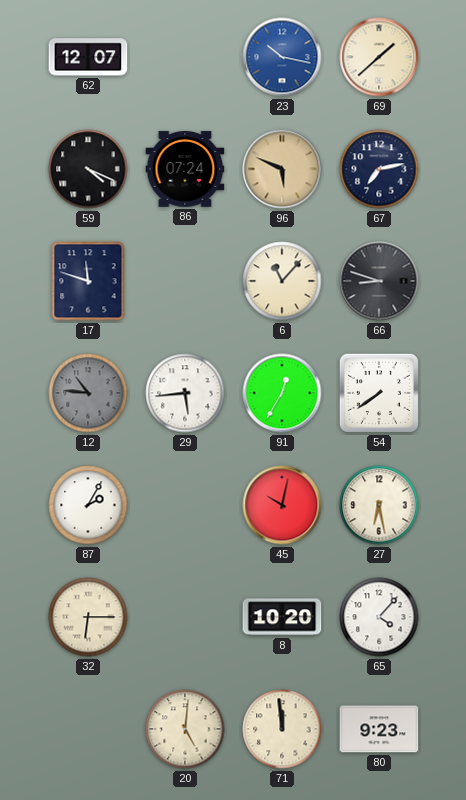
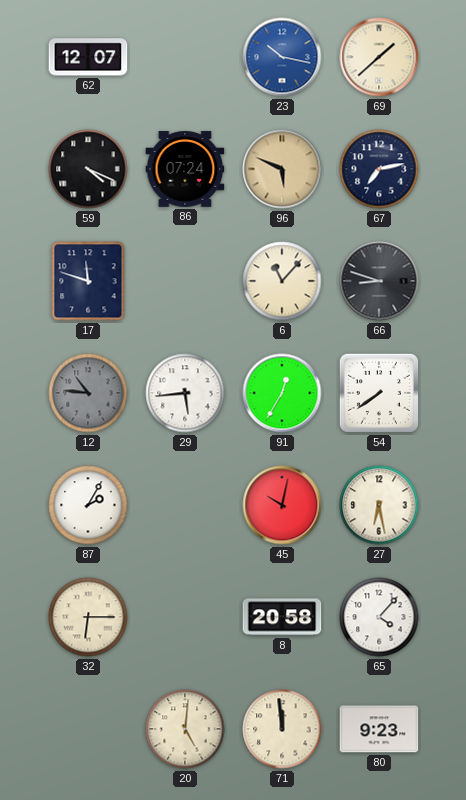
8: 10:20 -> 20:58
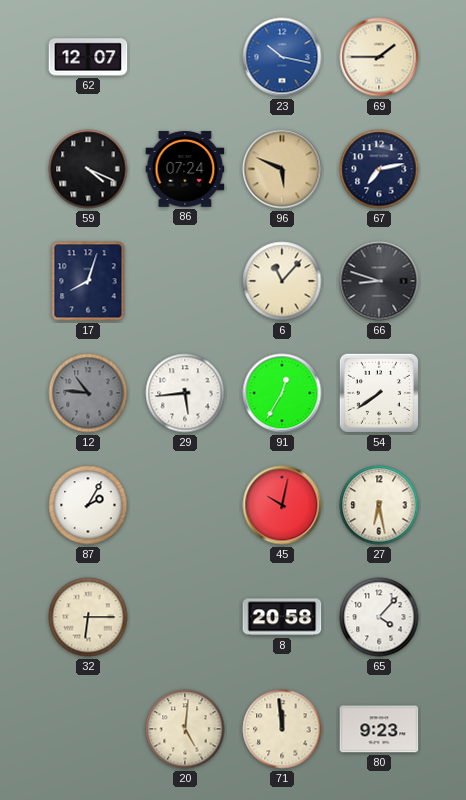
69: 1:38 -> 1:45
17: 11:48 -> 8:03
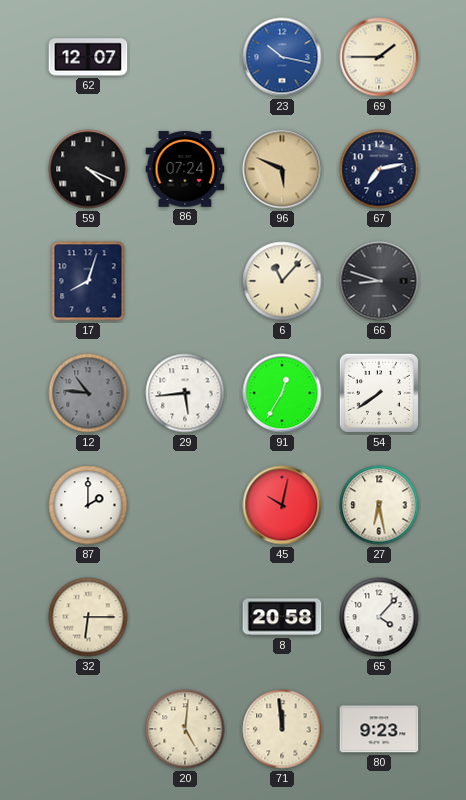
87: 2:05 -> 2:00
